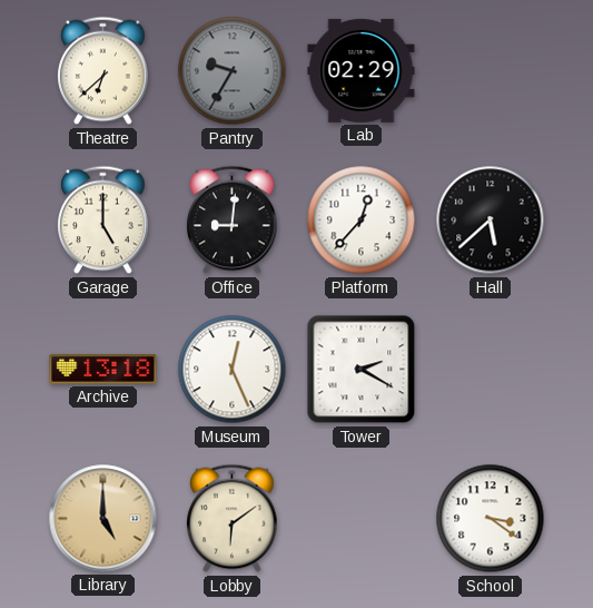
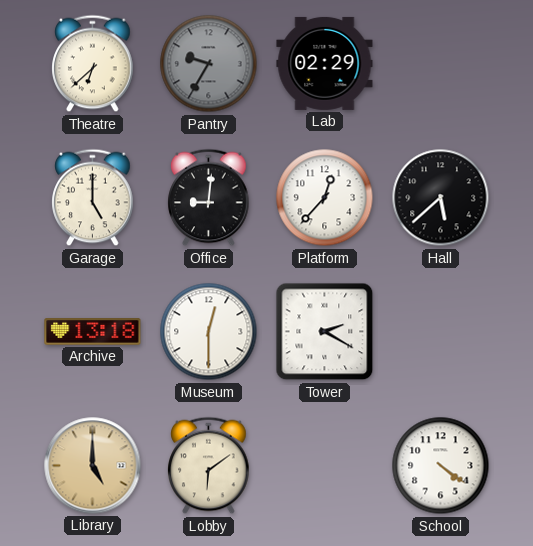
Museum: 12:26 -> 12:30
School: 3:21 -> 4:21
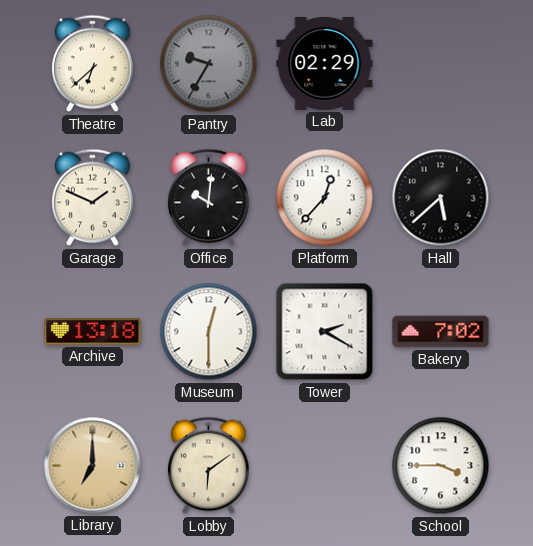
Garage: 5:00 -> 1:49
Office: 9:01 -> 10:01
Bakery: none -> 7:02
Library: 5:00 -> 7:00
School: 4:21 -> 3:45
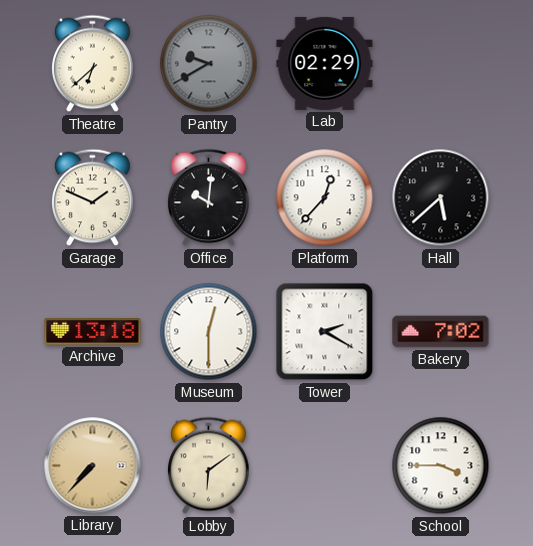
Pantry: 9:35 -> 9:40
Library: 7:00 -> 7:37
